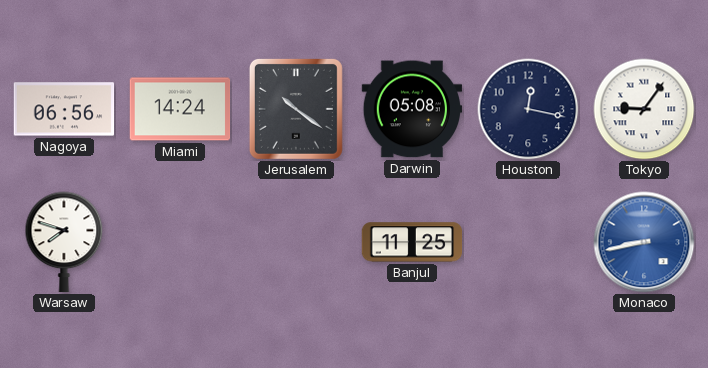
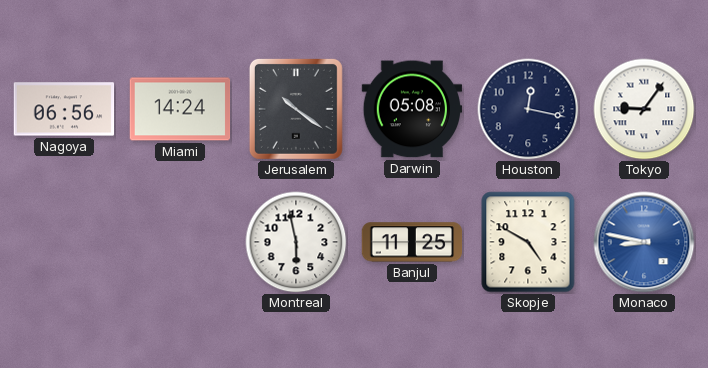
Warsaw: 7:48 -> none
Montreal: none -> 5:58
Skopje: none -> 4:50
Monaco: 8:43 -> 8:47
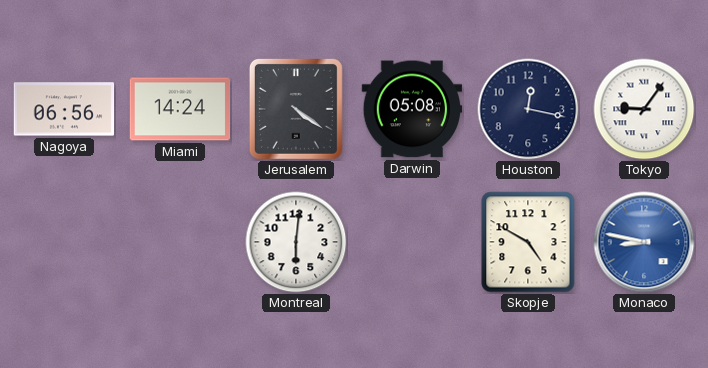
Jerusalem: 10:21 -> 4:21
Montreal: 5:58 -> 6:01
Banjul: 11:25 -> none
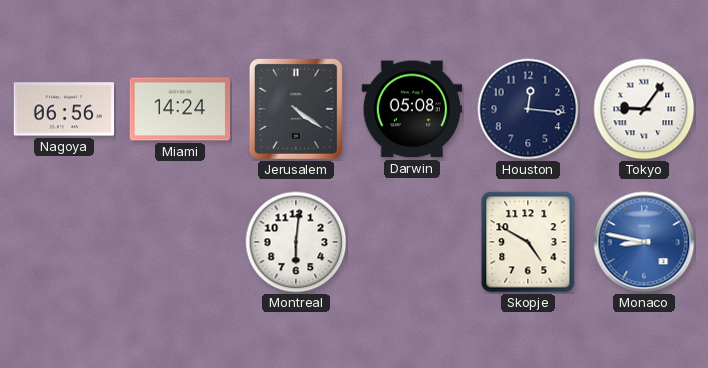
Houston: 12:17 -> 12:16
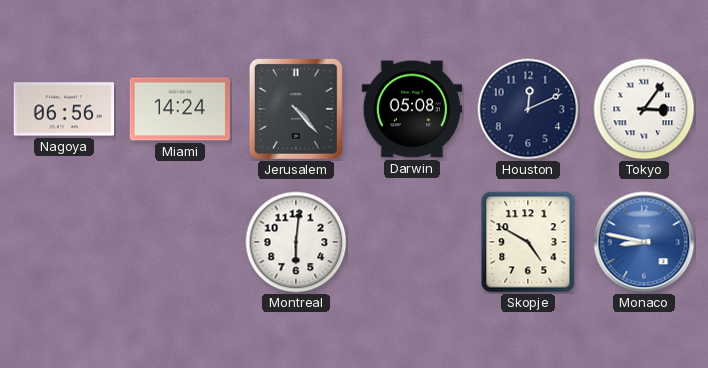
Jerusalem: 4:21 -> 4:23
Houston: 12:16 -> 12:11
Tokyo: 9:06 -> 3:06
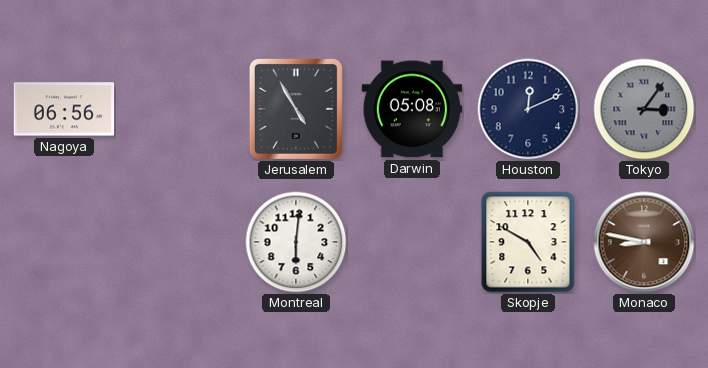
Miami: 14:24 -> none
Jerusalem: 4:23 -> 4:55
Tokyo dial: white -> grey
Monaco dial: blue -> brown
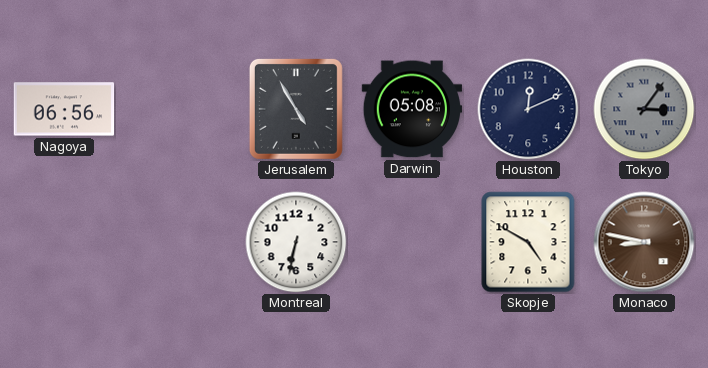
Montreal: 6:01 -> 6:32
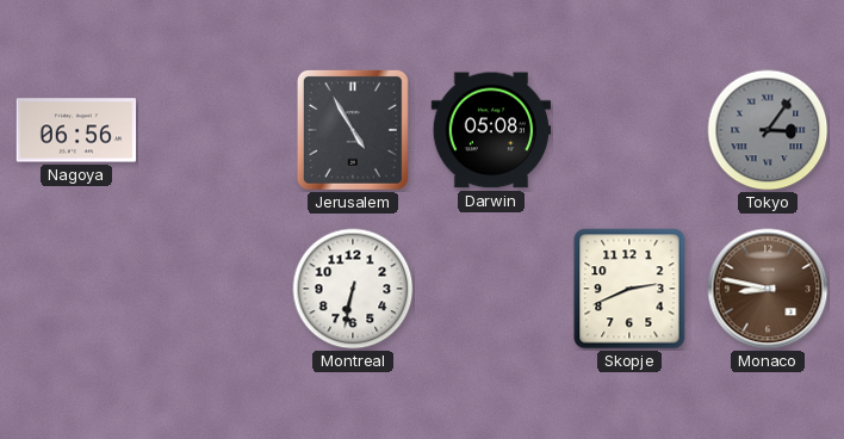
Houston: 12:11 -> none
Skopje: 4:50 -> 2:41
